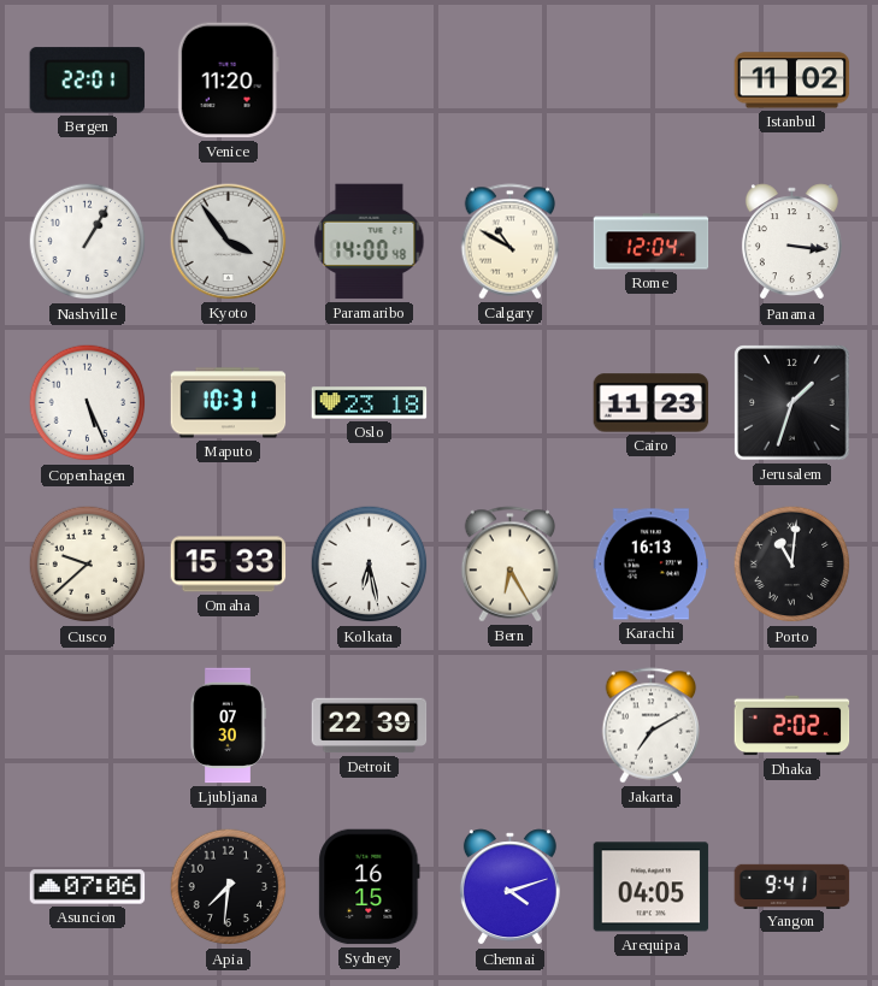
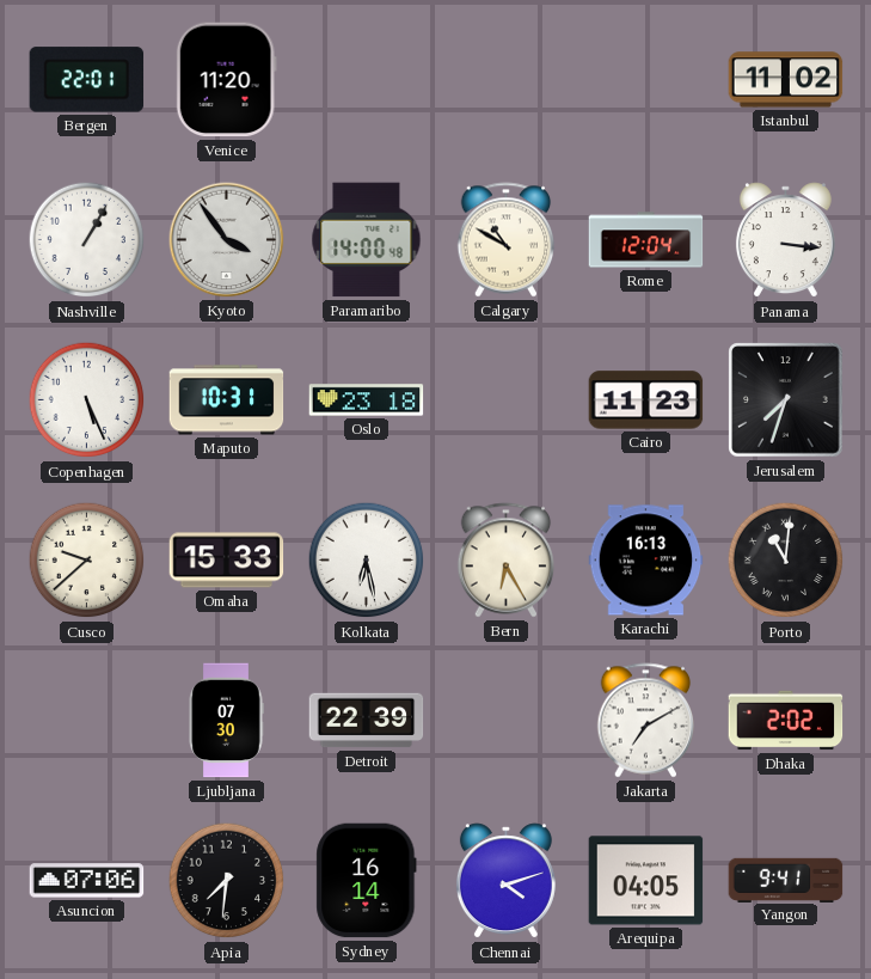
Jerusalem: 1:33 -> 7:33
Sydney: 16:15 -> 16:14
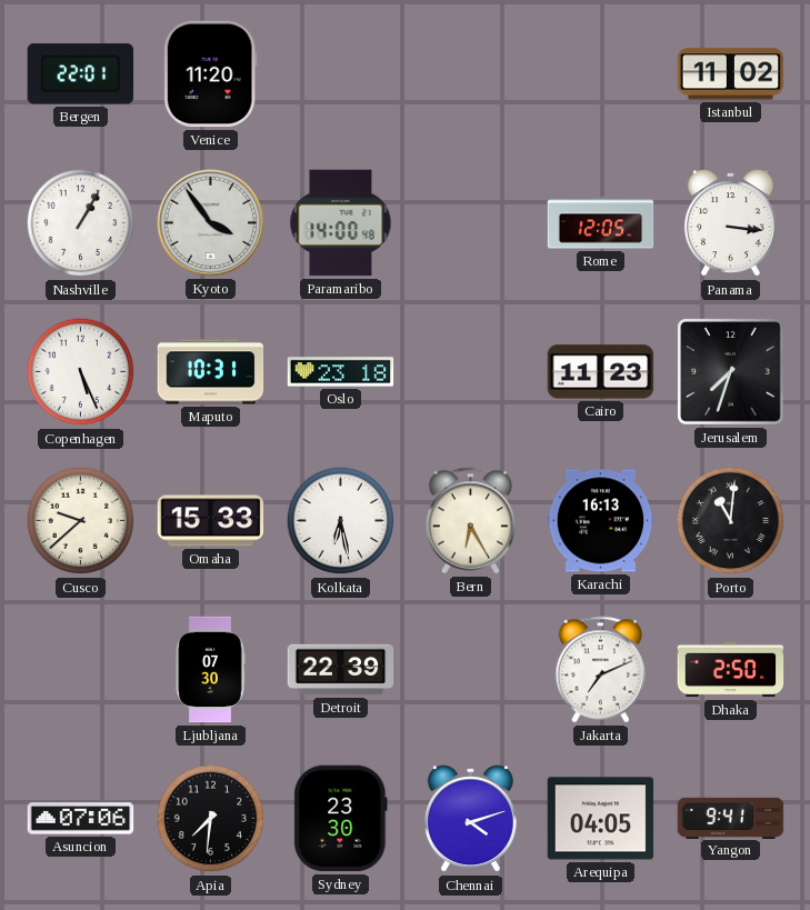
Calgary: 10:50 -> none
Rome: 12:04 -> 12:05
Jakarta: 7:10 -> 7:11
Dhaka: 2:02 -> 2:50
Sydney: 16:14 -> 23:30
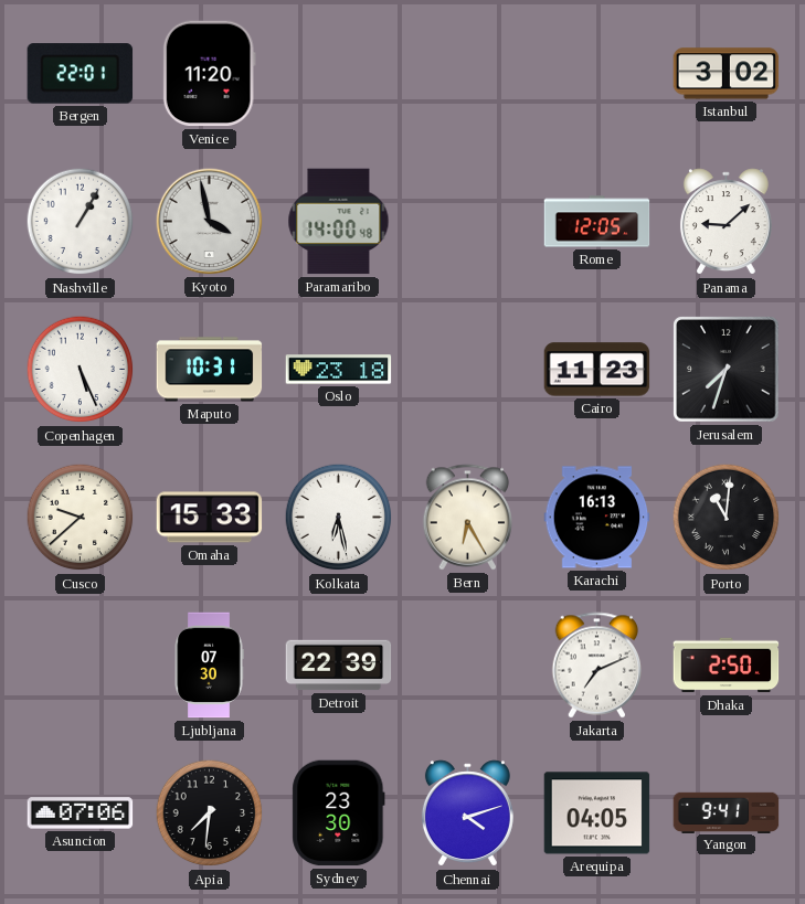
Istanbul: 11:02 -> 3:02
Kyoto: 3:54 -> 3:58
Panama: 3:16 -> 9:08
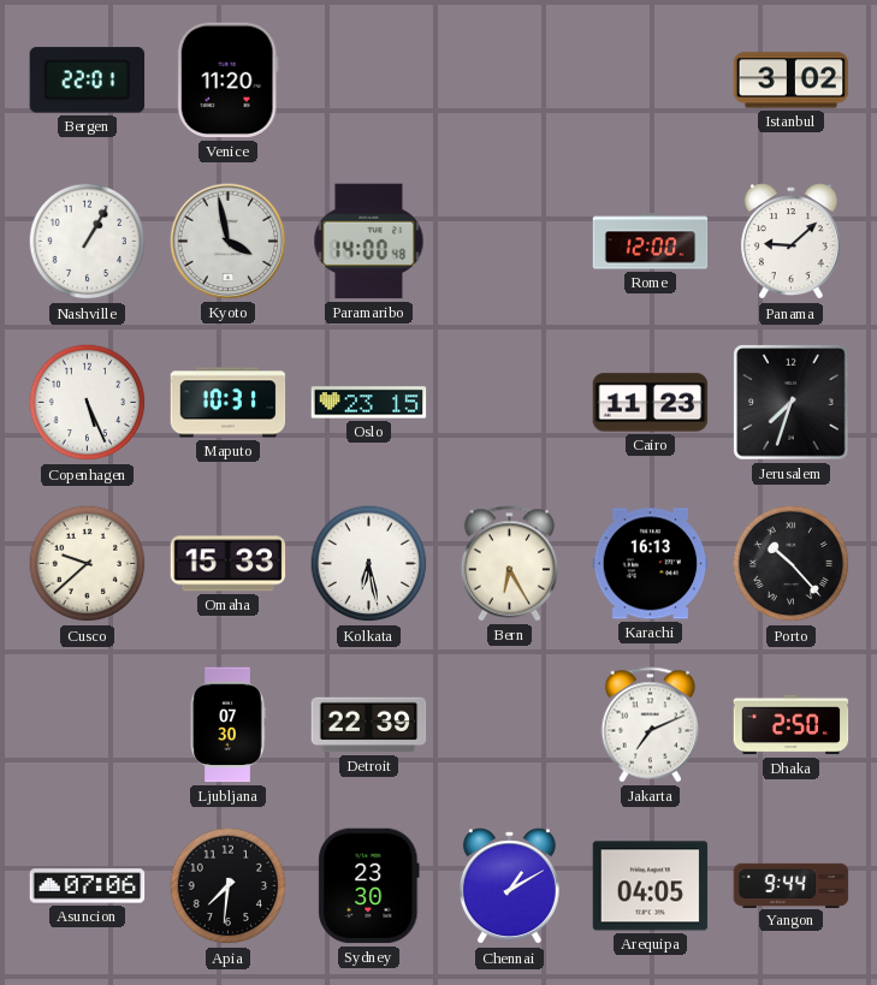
Rome: 12:05 -> 12:00
Oslo: 23:18 -> 23:15
Porto: 11:01 -> 10:23
Chennai: 4:12 -> 1:10
Yangon: 9:41 -> 9:44
